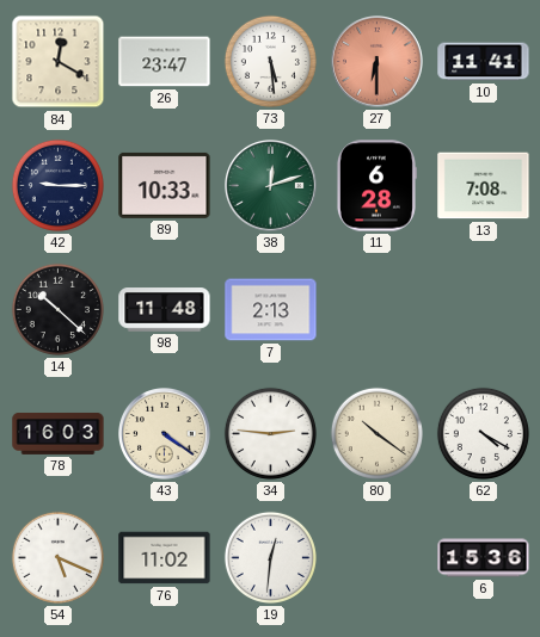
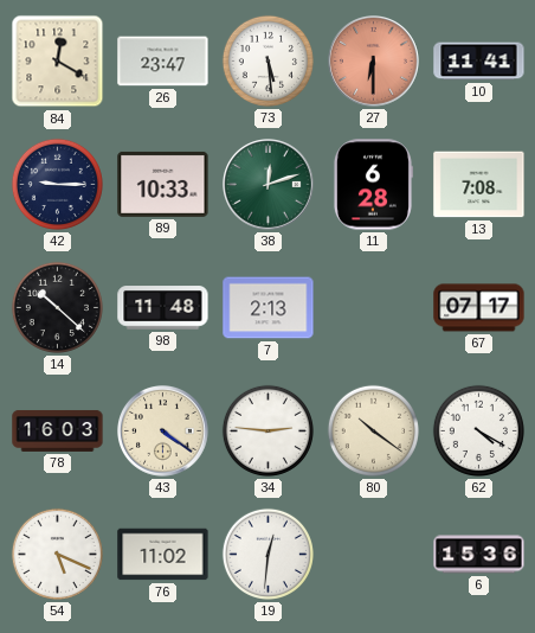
67: none -> 07:17
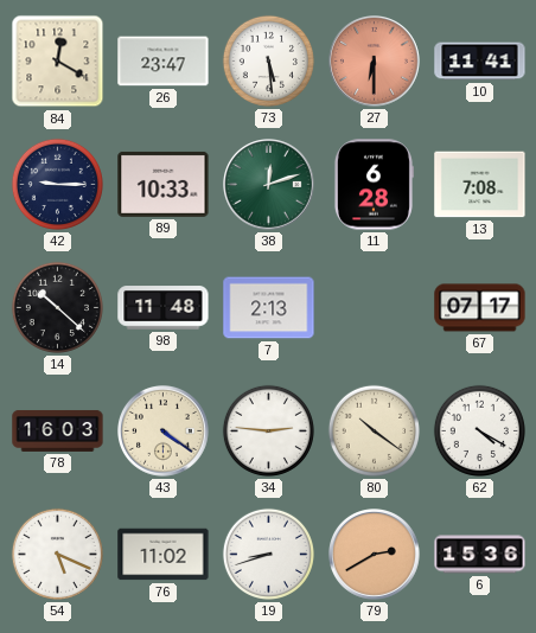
19: 12:31 -> 8:42
79: none -> 2:40
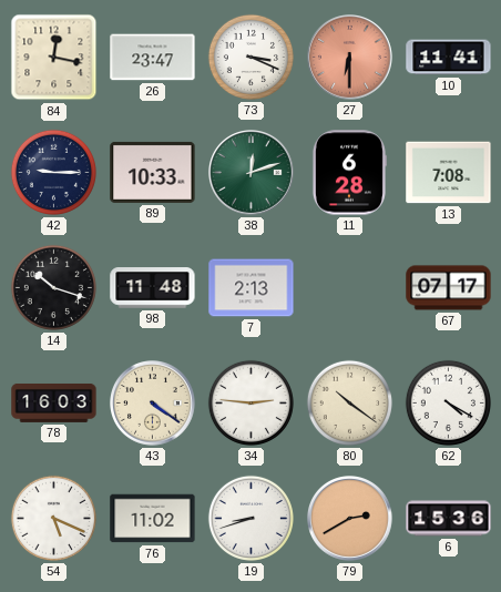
84: 12:20 -> 12:17
73: 5:29 -> 3:19
14: 10:22 -> 10:18
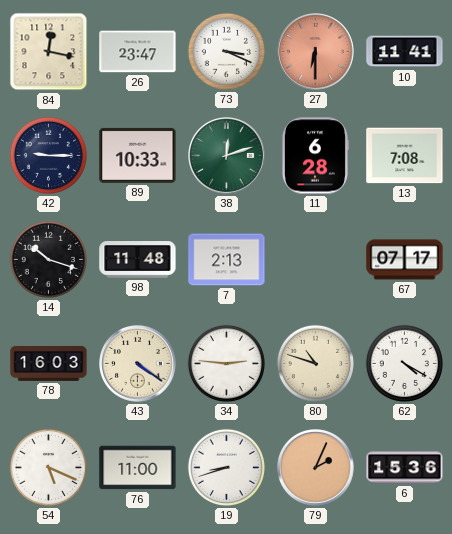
80: 10:21 -> 10:48
76: 11:02 -> 11:00
79: 2:40 -> 2:04
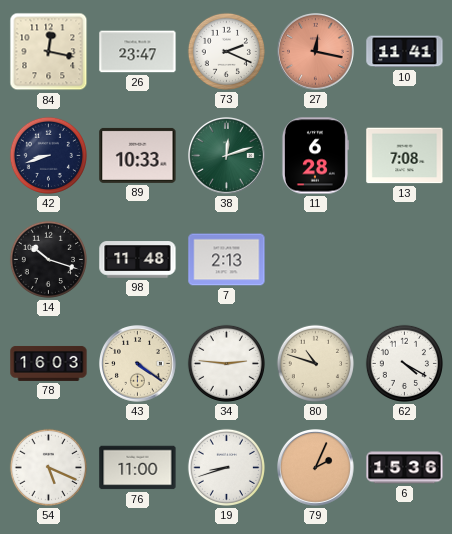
73: 3:19 -> 2:19
27: 6:30 -> 12:17
42: 9:15 -> 8:42
67: 07:17 -> none
